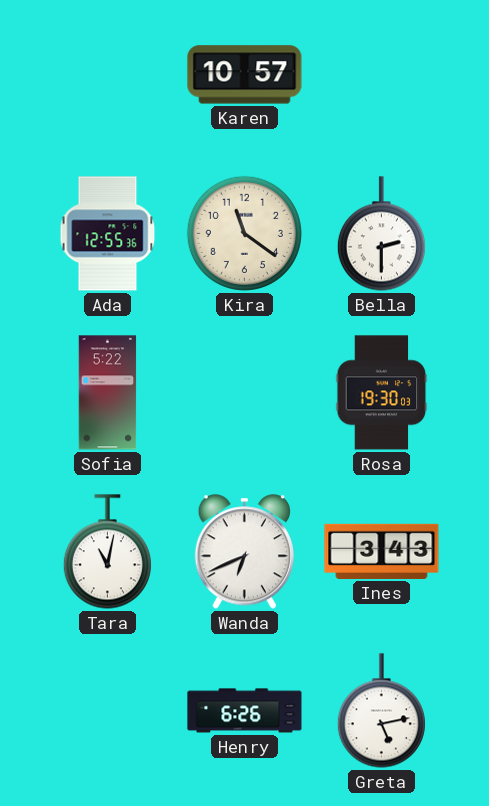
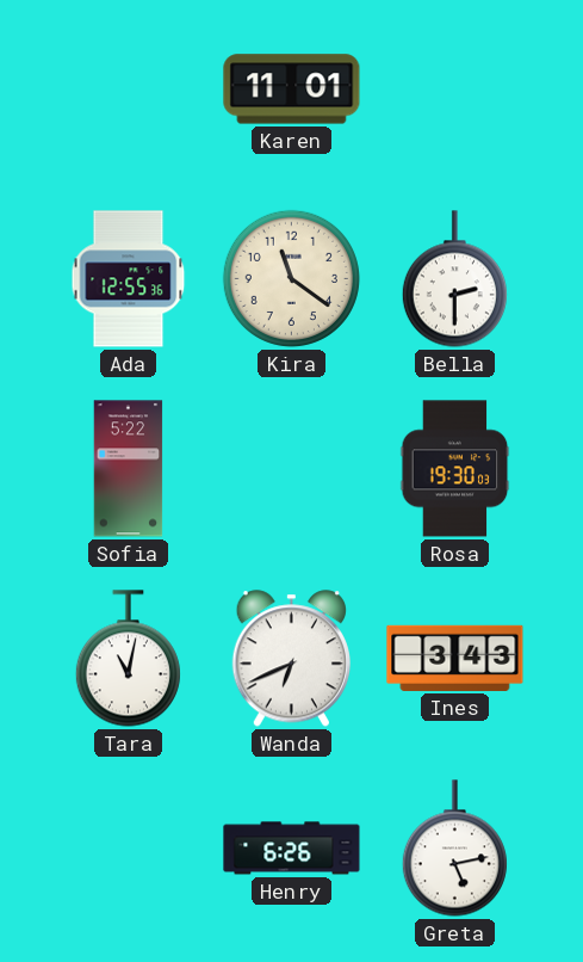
Karen: 10:57 -> 11:01
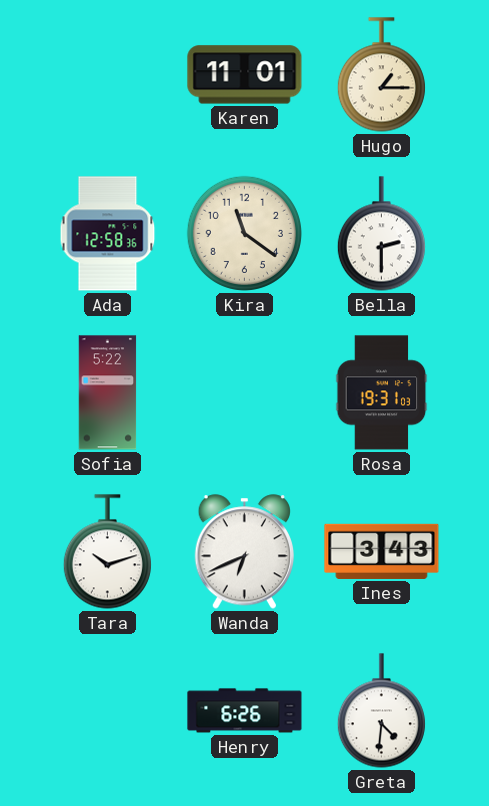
Hugo: none -> 1:15
Ada: 12:55 -> 12:58
Rosa: 19:30 -> 19:31
Tara: 11:02 -> 10:12
Greta: 5:13 -> 4:31
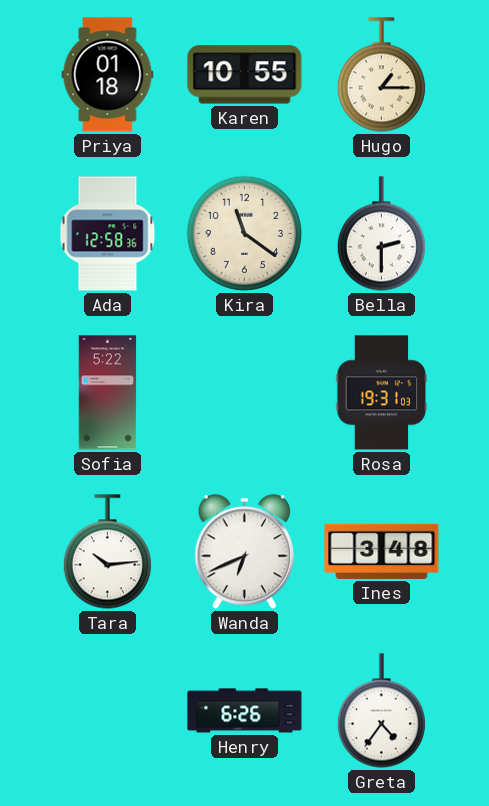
Priya: none -> 01:18
Karen: 11:01 -> 10:55
Tara: 10:12 -> 10:14
Ines: 3:43 -> 3:48
Greta: 4:31 -> 4:36
